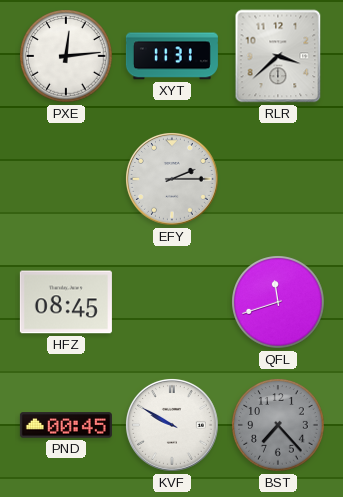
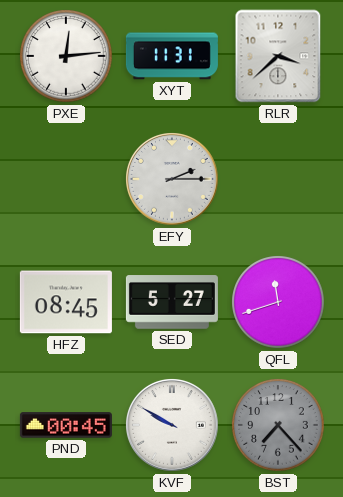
SED: none -> 5:27
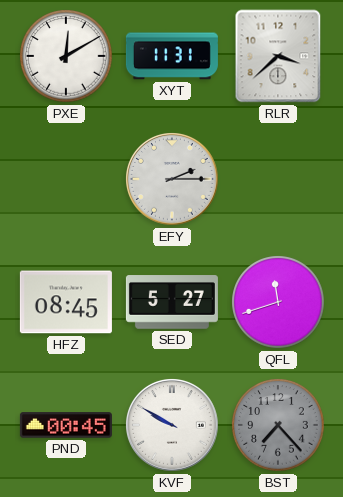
PXE: 12:14 -> 12:10
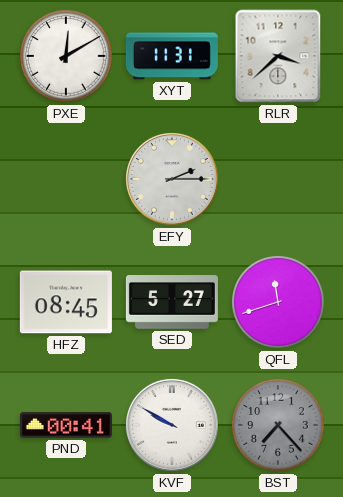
PND: 00:45 -> 00:41
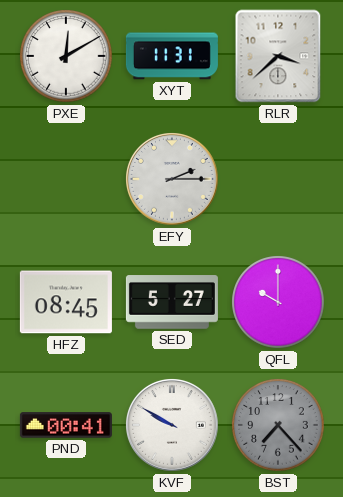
QFL: 11:42 -> 10:00
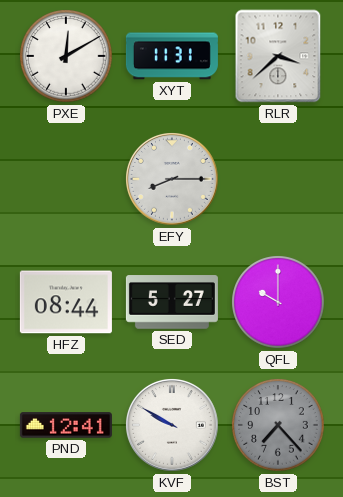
EFY: 2:15 -> 8:15
HFZ: 08:45 -> 08:44
PND: 00:41 -> 12:41
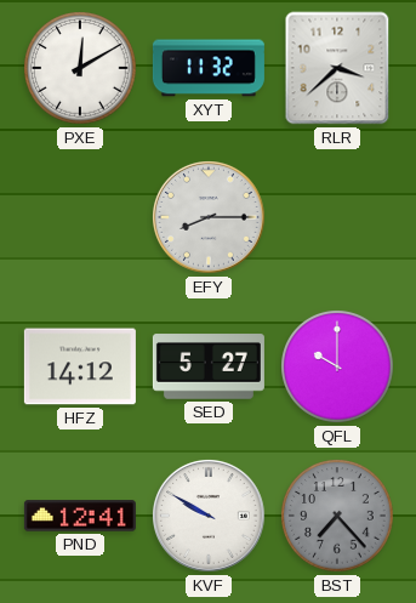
XYT: 11:31 -> 11:32
HFZ: 08:44 -> 14:12
